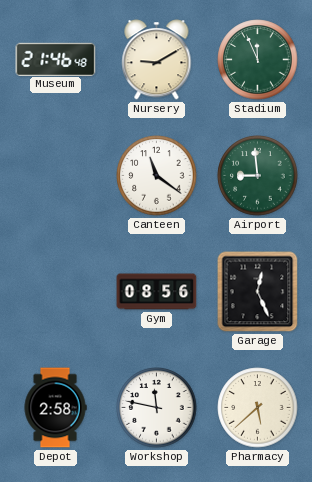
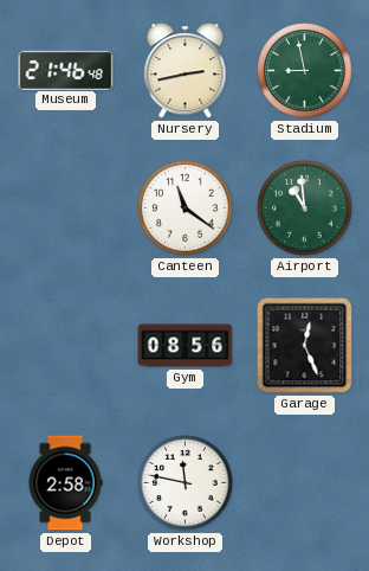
Nursery: 9:10 -> 2:43
Stadium: 11:56 -> 8:58
Airport: 8:59 -> 10:59
Pharmacy: 5:38 -> none
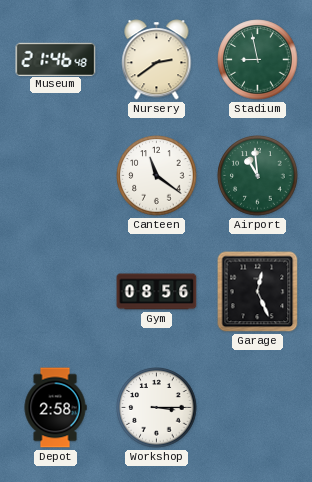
Nursery: 2:43 -> 2:39
Workshop: 11:47 -> 3:15
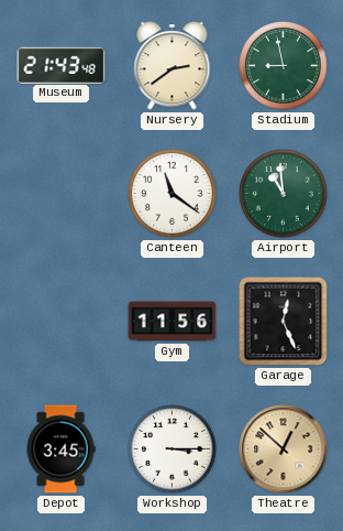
Museum: 21:46 -> 21:43
Gym: 08:56 -> 11:56
Depot: 2:58 -> 3:45
Theatre: none -> 12:52
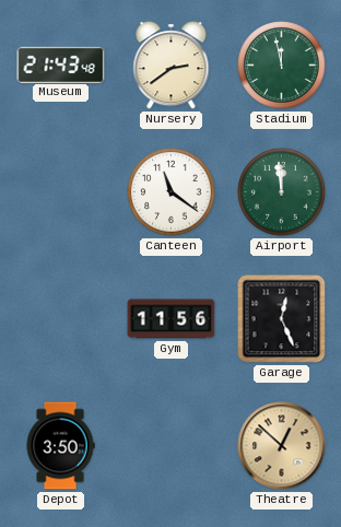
Stadium: 8:58 -> 11:58
Airport: 10:59 -> 11:59
Depot: 3:45 -> 3:50
Workshop: 3:15 -> none
